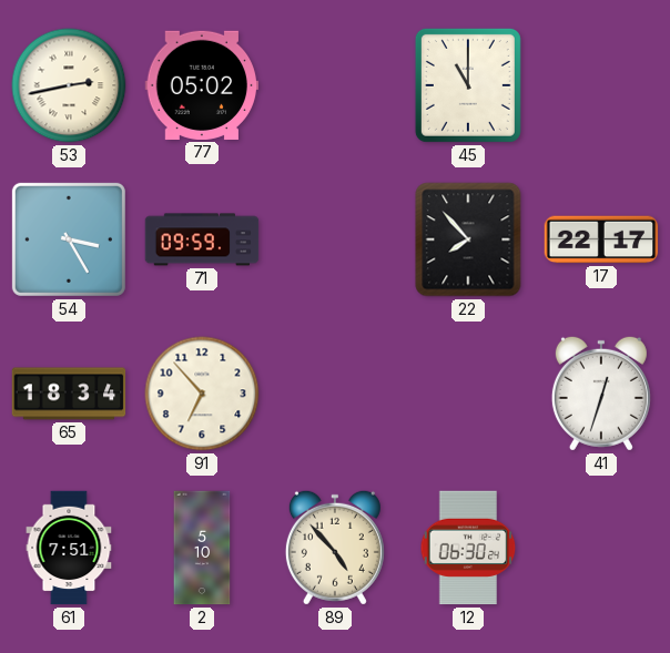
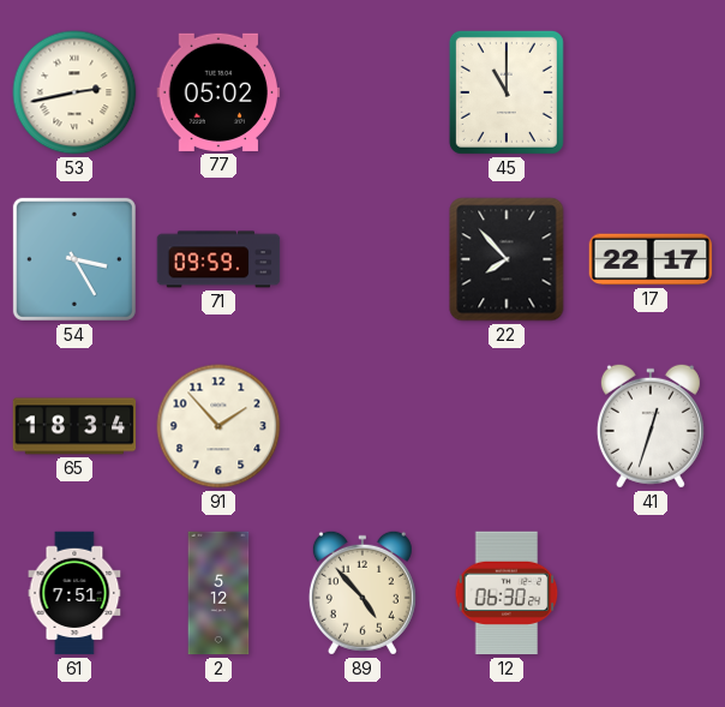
91: 6:53 -> 1:53
2: 5:10 -> 5:12
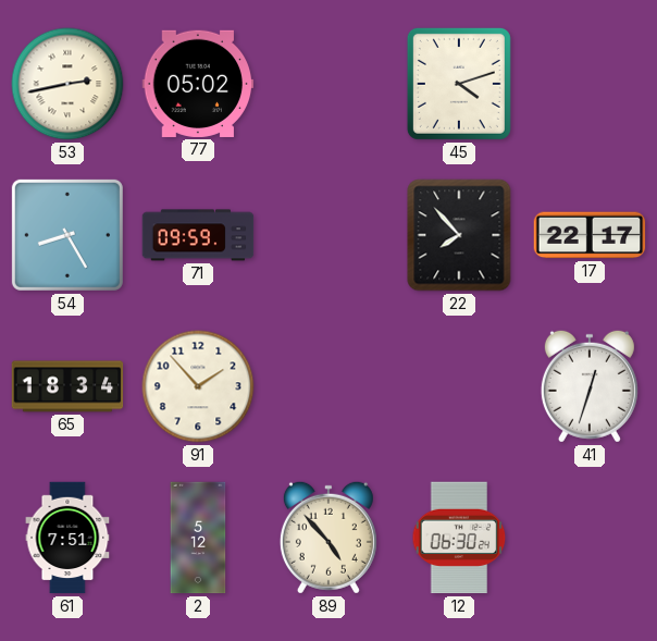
45: 11:00 -> 4:12
54: 3:25 -> 8:25
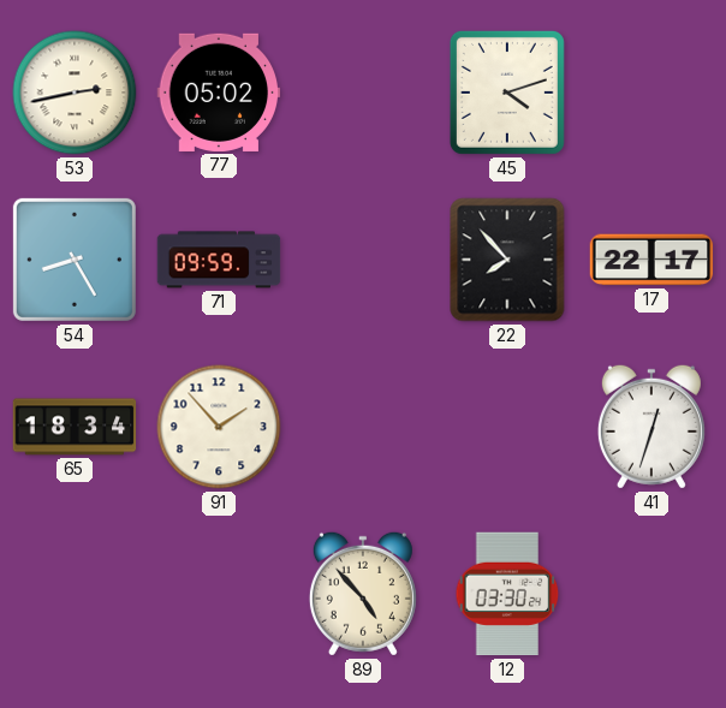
61: 7:51 -> none
2: 5:12 -> none
12: 06:30 -> 03:30
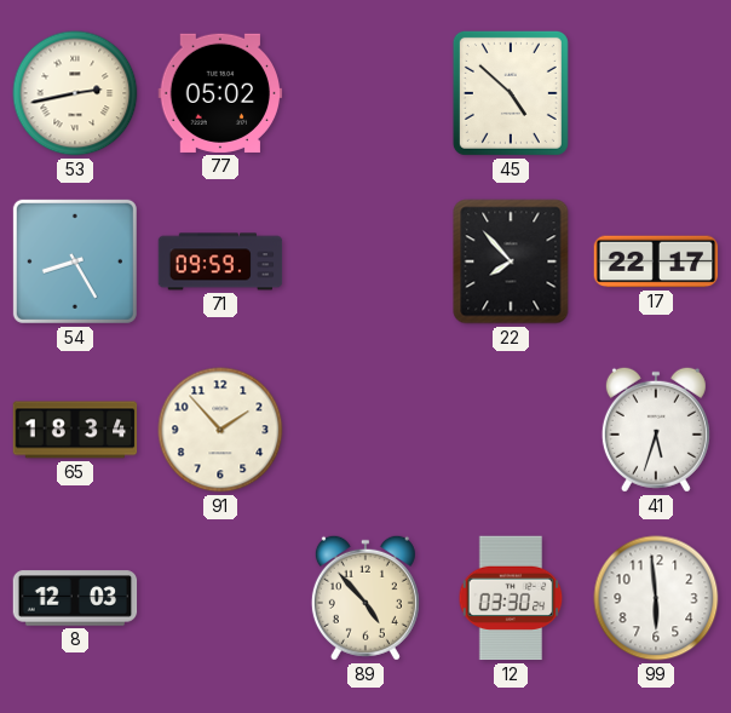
45: 4:12 -> 4:52
41: 12:33 -> 5:33
8: none -> 12:03
99: none -> 5:59
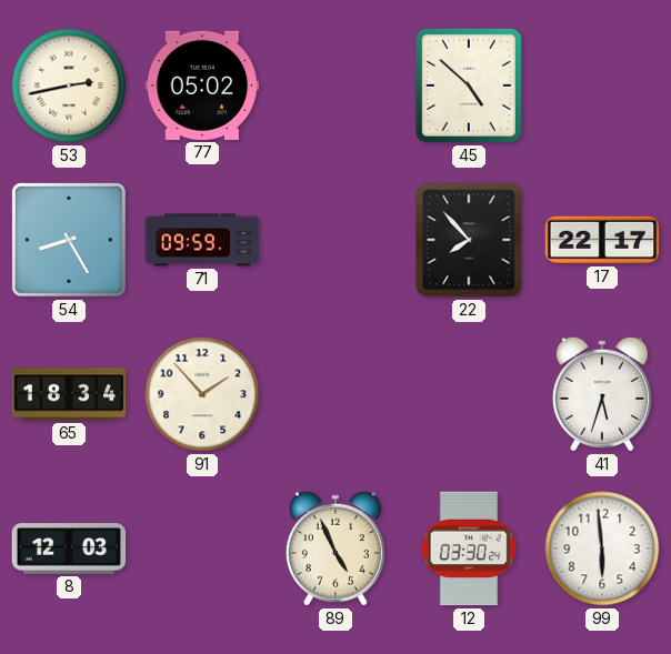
89: 4:53 -> 4:56
